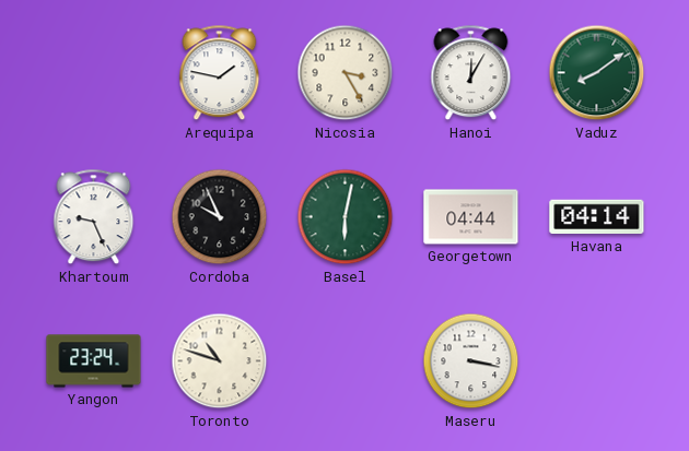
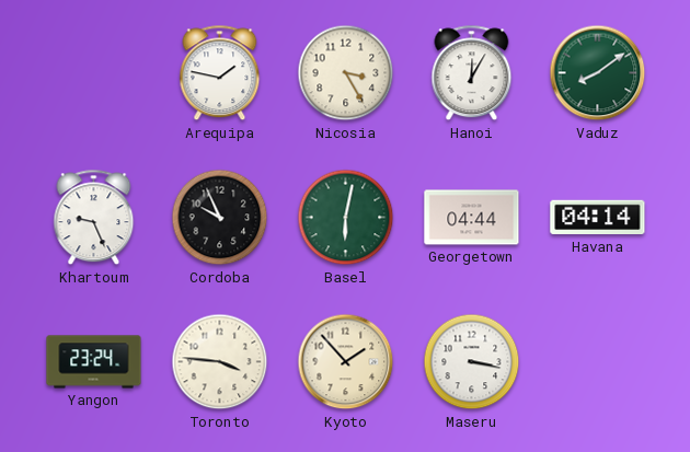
Toronto: 10:48 -> 3:46
Kyoto: none -> 1:53
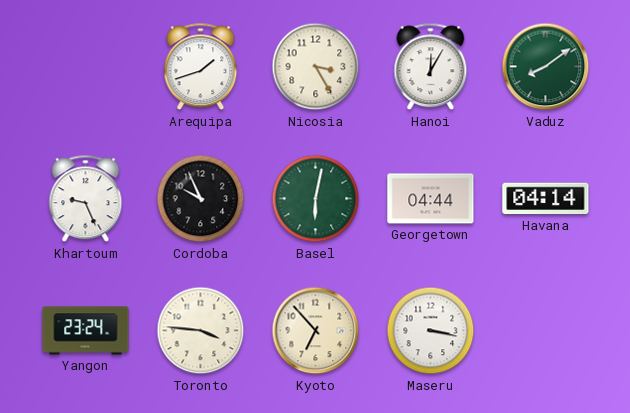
Arequipa: 1:47 -> 1:42
Kyoto: 1:53 -> 6:53
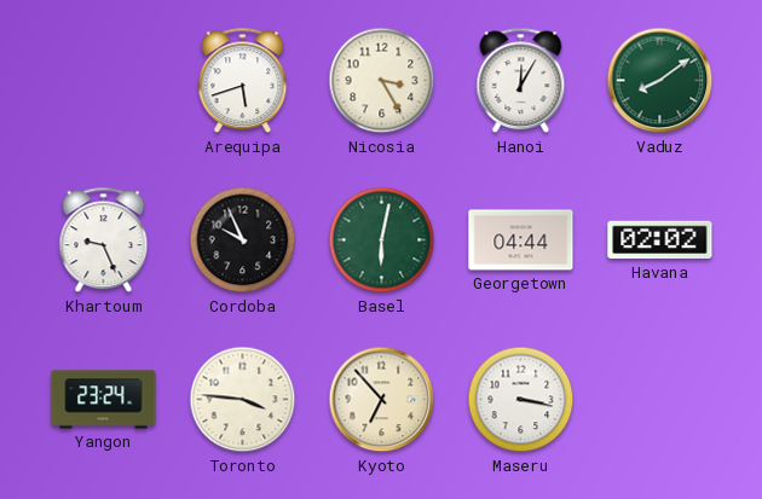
Arequipa: 1:42 -> 5:42
Havana: 04:14 -> 02:02
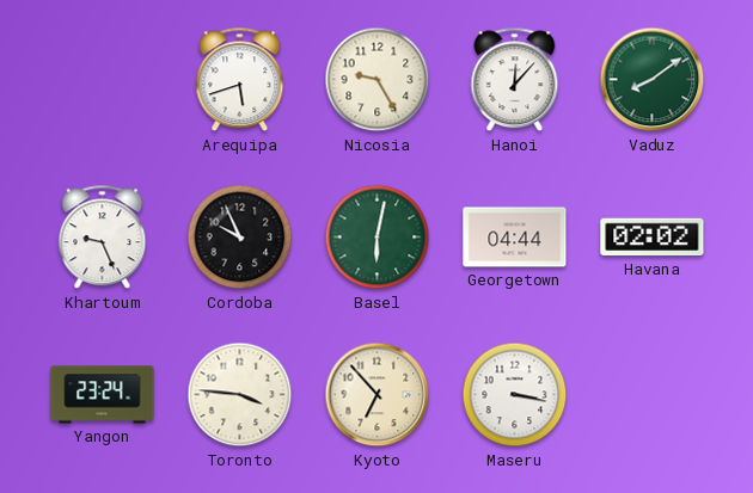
Nicosia: 3:25 -> 9:25
Hanoi: 12:05 -> 12:07
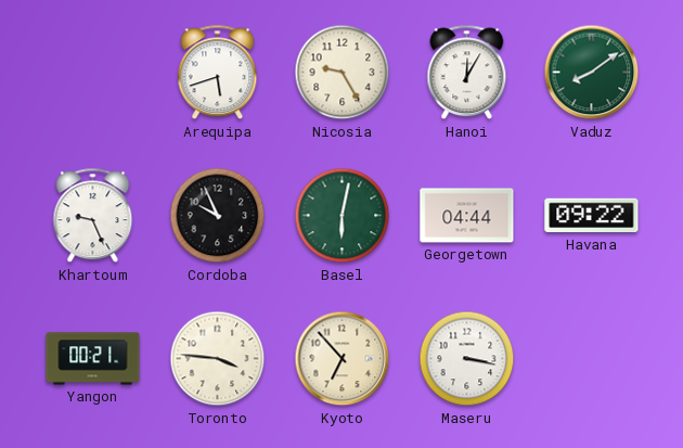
Hanoi: 12:07 -> 12:05
Havana: 02:02 -> 09:22
Yangon: 23:24 -> 00:21
